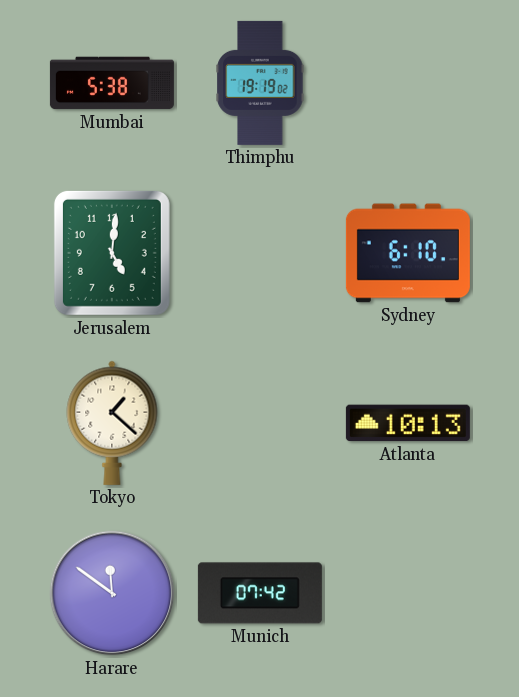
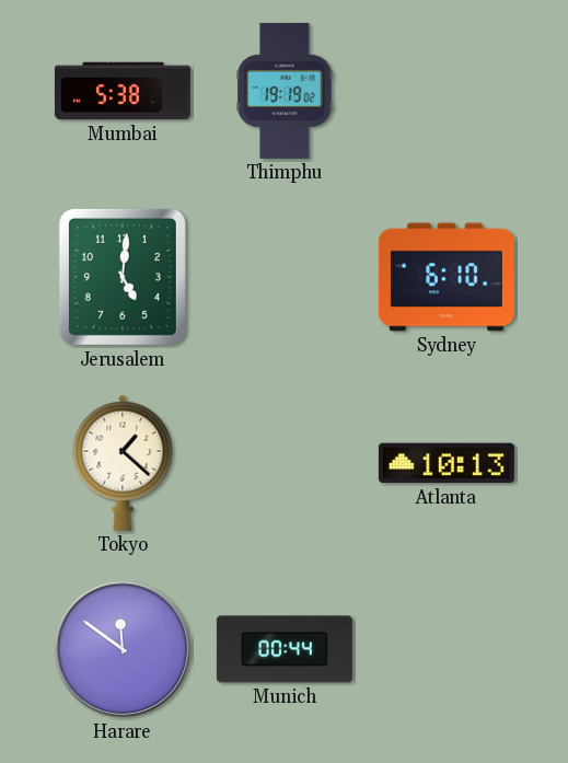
Munich: 07:42 -> 00:44
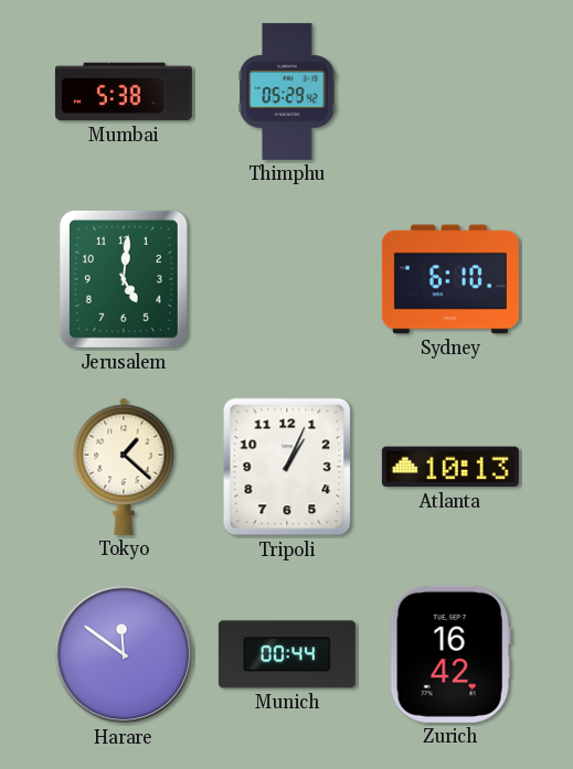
Thimphu: 19:19 -> 05:29
Tripoli: none -> 1:04
Zurich: none -> 16:42
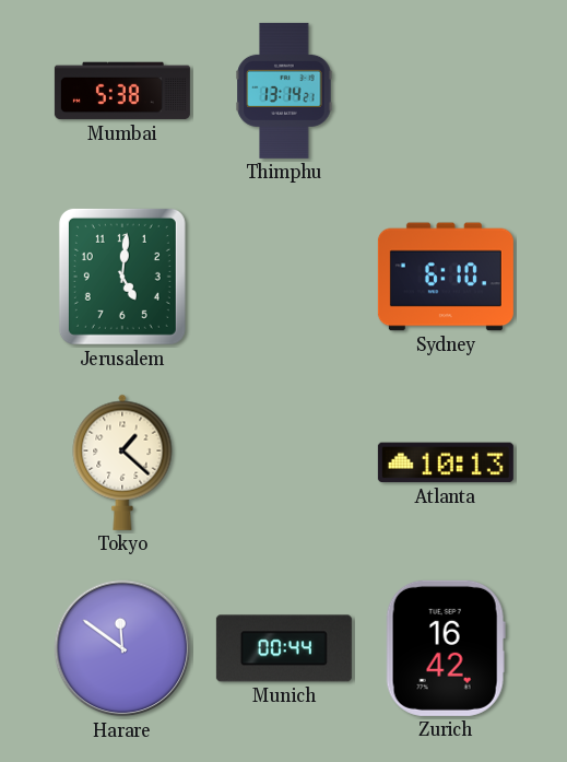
Thimphu: 05:29 -> 13:14
Tripoli: 1:04 -> none
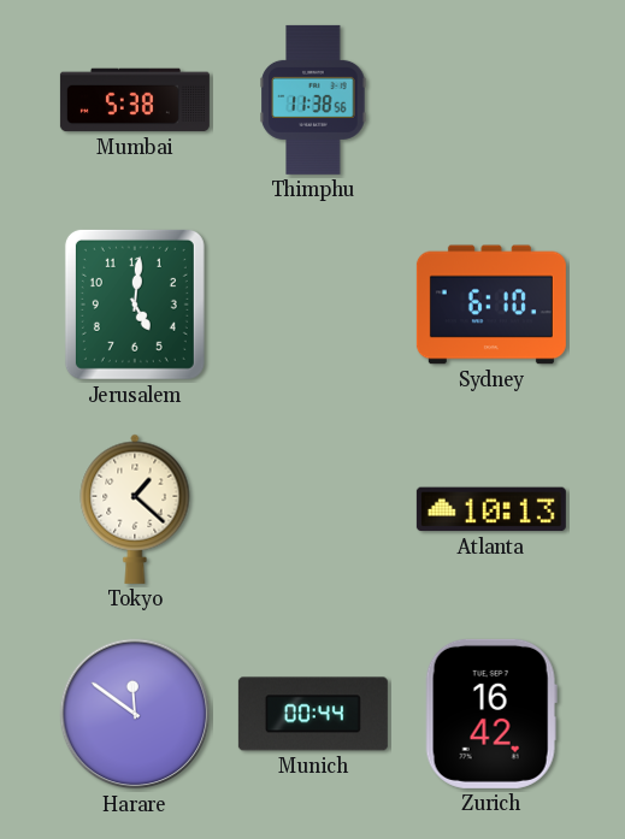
Thimphu: 13:14 -> 11:38
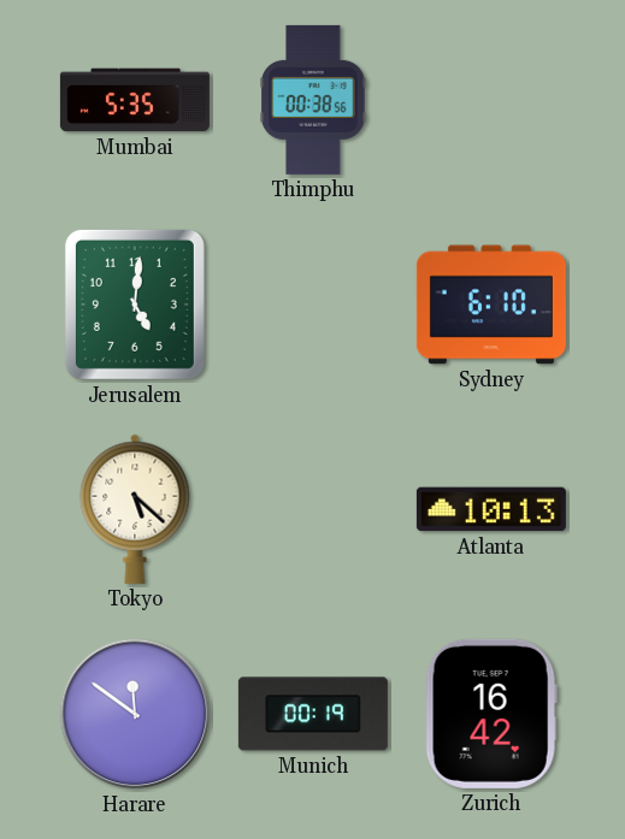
Mumbai: 5:38 -> 5:35
Thimphu: 11:38 -> 00:38
Tokyo: 1:22 -> 5:22
Munich: 00:44 -> 00:19
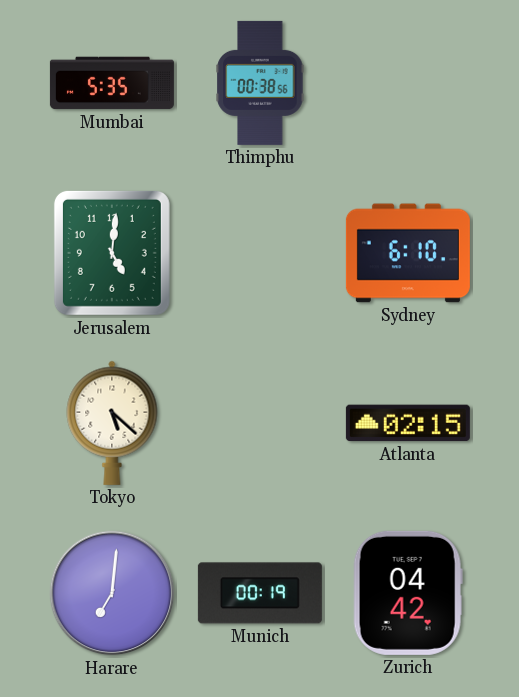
Atlanta: 10:13 -> 02:15
Harare: 11:51 -> 7:01
Zurich: 16:42 -> 04:42
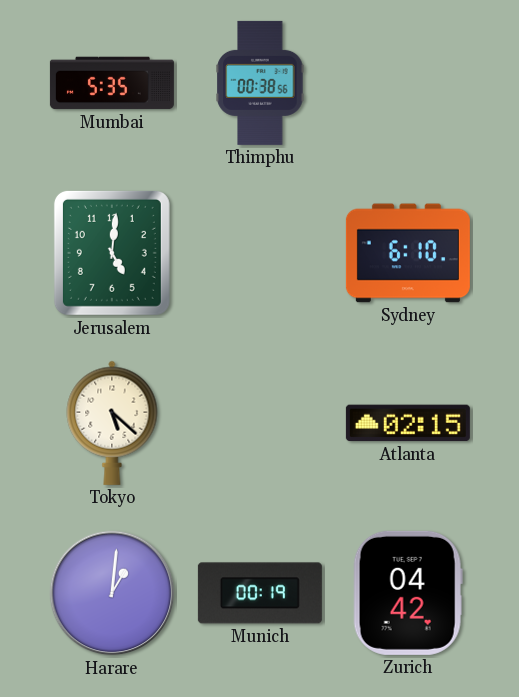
Harare: 7:01 -> 1:01
